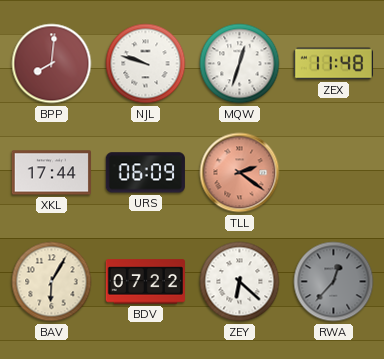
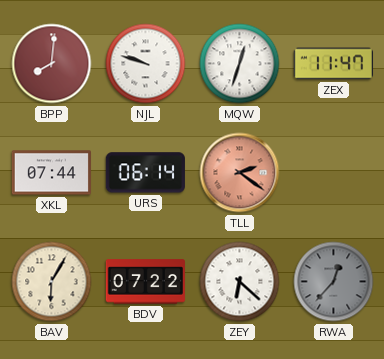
ZEX: 11:48 -> 11:47
XKL: 17:44 -> 07:44
URS: 06:09 -> 06:14
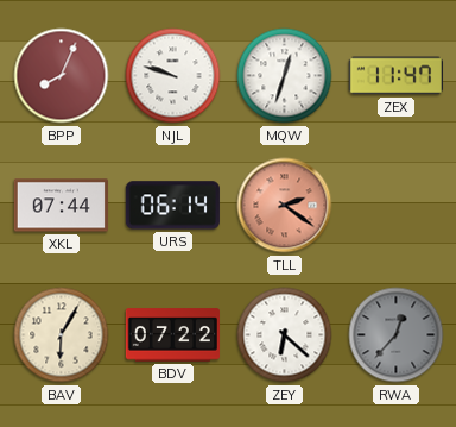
BPP: 8:01 -> 8:04
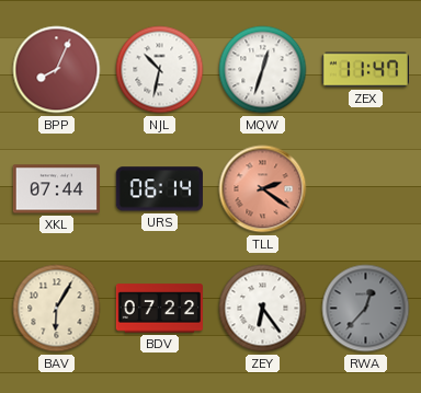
NJL: 9:48 -> 10:32
ZEY: 6:22 -> 6:24
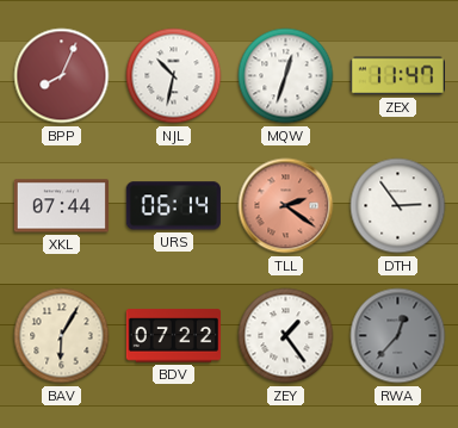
DTH: none -> 2:54
ZEY: 6:24 -> 1:24
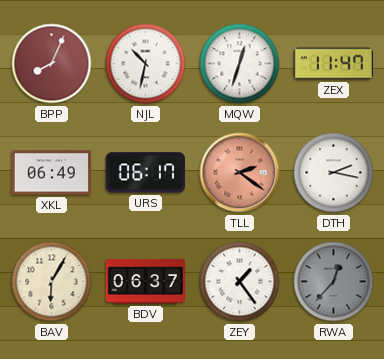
XKL: 07:44 -> 06:49
URS: 06:14 -> 06:17
DTH: 2:54 -> 2:17
BDV: 07:22 -> 06:37
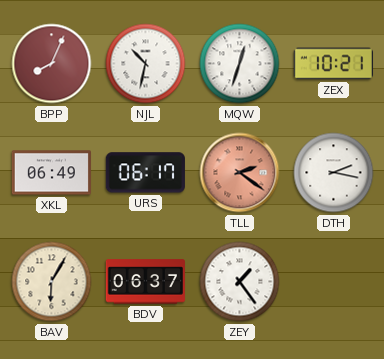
ZEX: 11:47 -> 10:21
RWA: 12:37 -> none
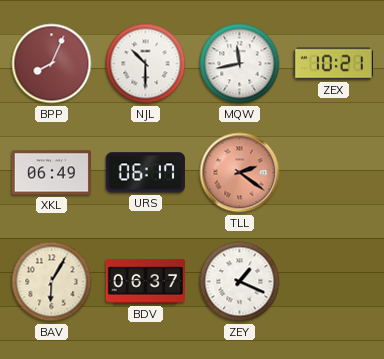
NJL: 10:32 -> 10:30
MQW: 12:33 -> 11:43
DTH: 2:17 -> none
ZEY: 1:24 -> 1:19
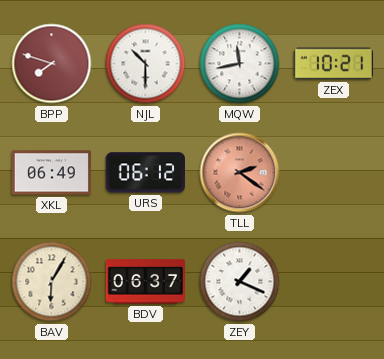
BPP: 8:04 -> 7:48
URS: 06:17 -> 06:12
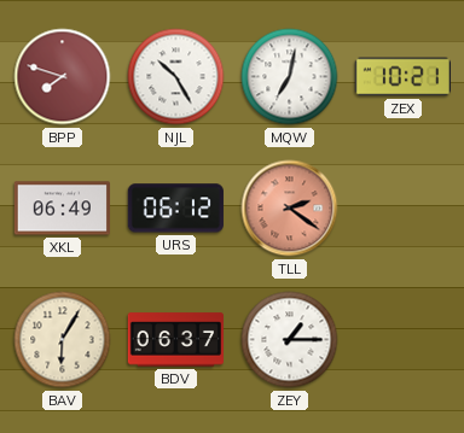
NJL: 10:30 -> 10:25
MQW: 11:43 -> 7:02
ZEY: 1:19 -> 1:15
